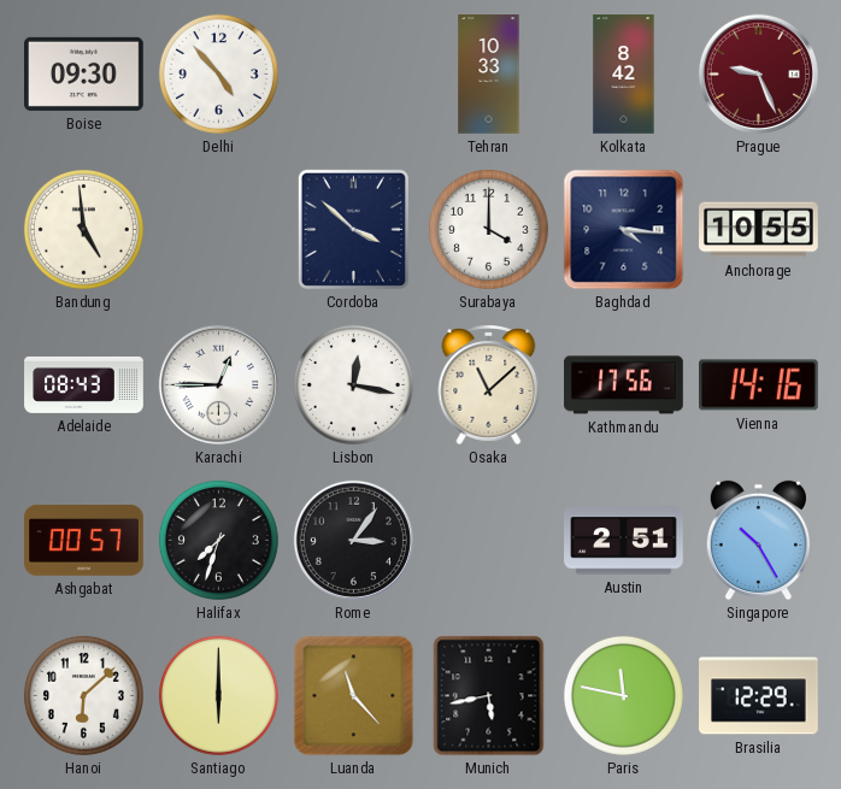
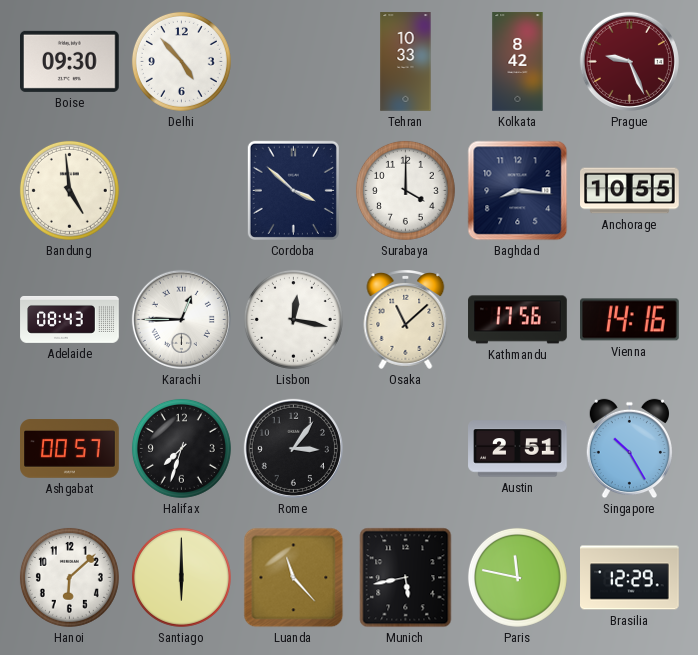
Baghdad: 4:16 -> 8:16
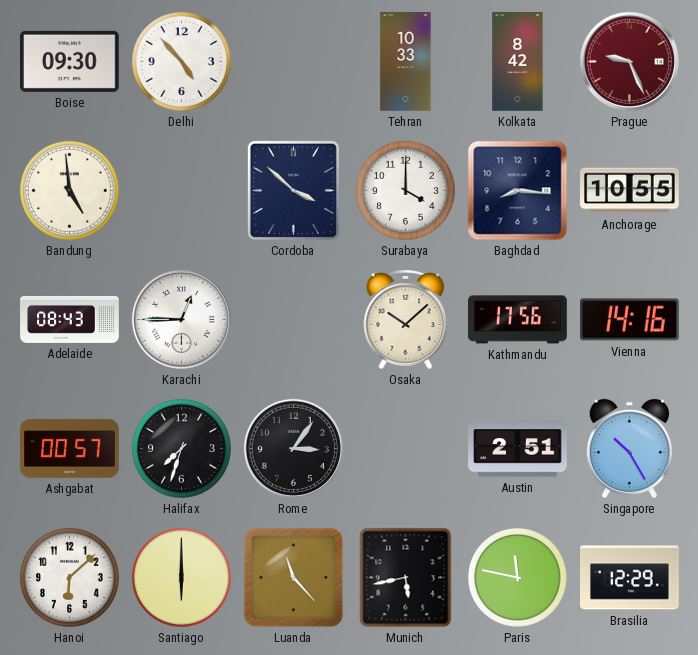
Lisbon: 12:17 -> none
Osaka: 11:08 -> 10:08
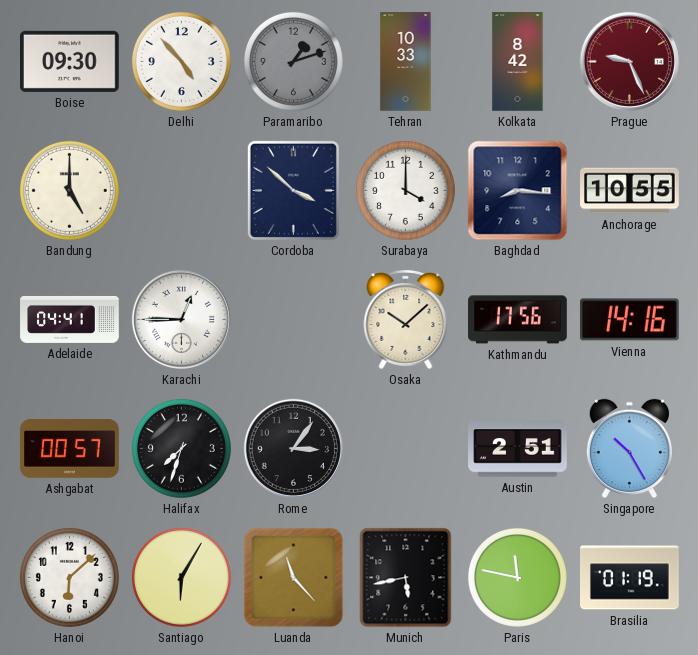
Paramaribo: none -> 1:12
Bandung: 4:59 -> 5:00
Adelaide: 08:43 -> 04:41
Santiago: 6:00 -> 6:05
Brasilia: 12:29 -> 01:19
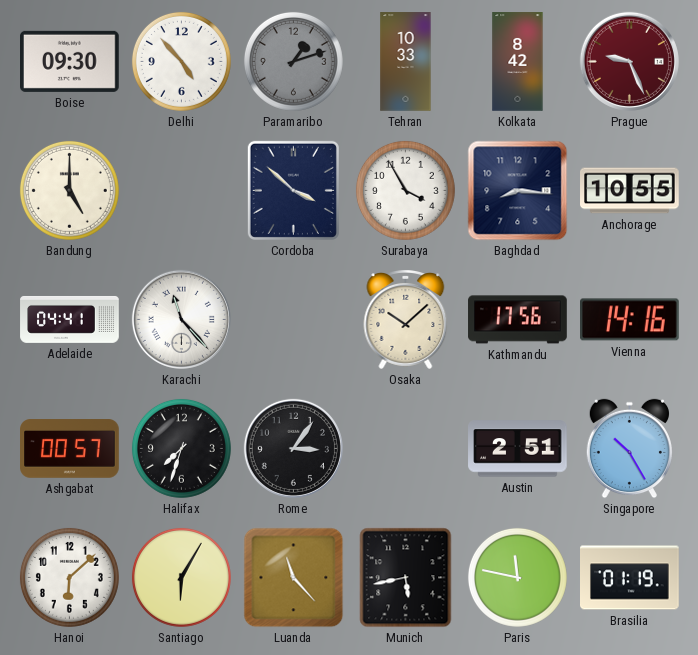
Surabaya: 4:00 -> 3:55
Karachi: 12:45 -> 11:23
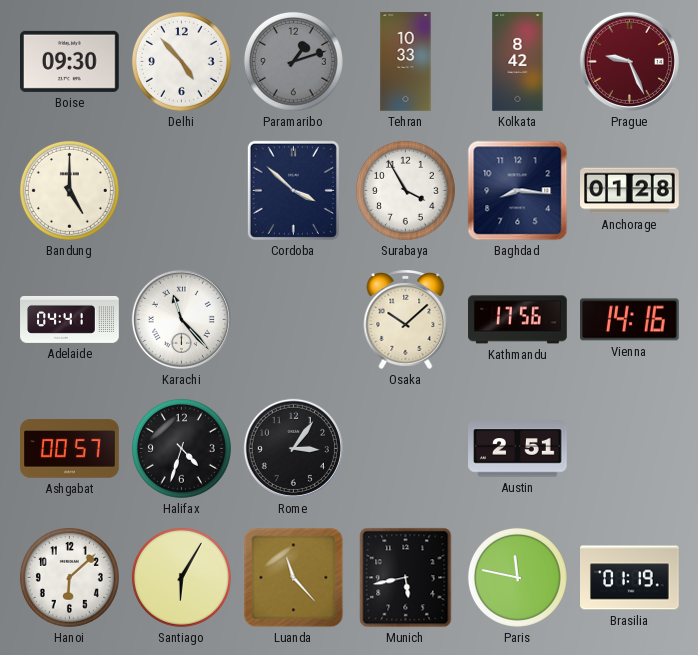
Anchorage: 10:55 -> 01:28
Halifax: 7:33 -> 4:33
Singapore: 10:25 -> none
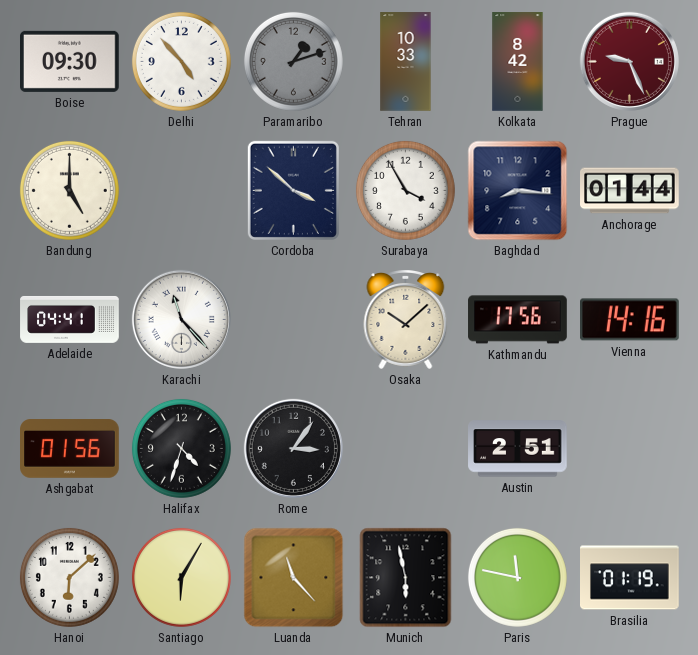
Anchorage: 01:28 -> 01:44
Ashgabat: 00:57 -> 01:56
Munich: 5:43 -> 5:58
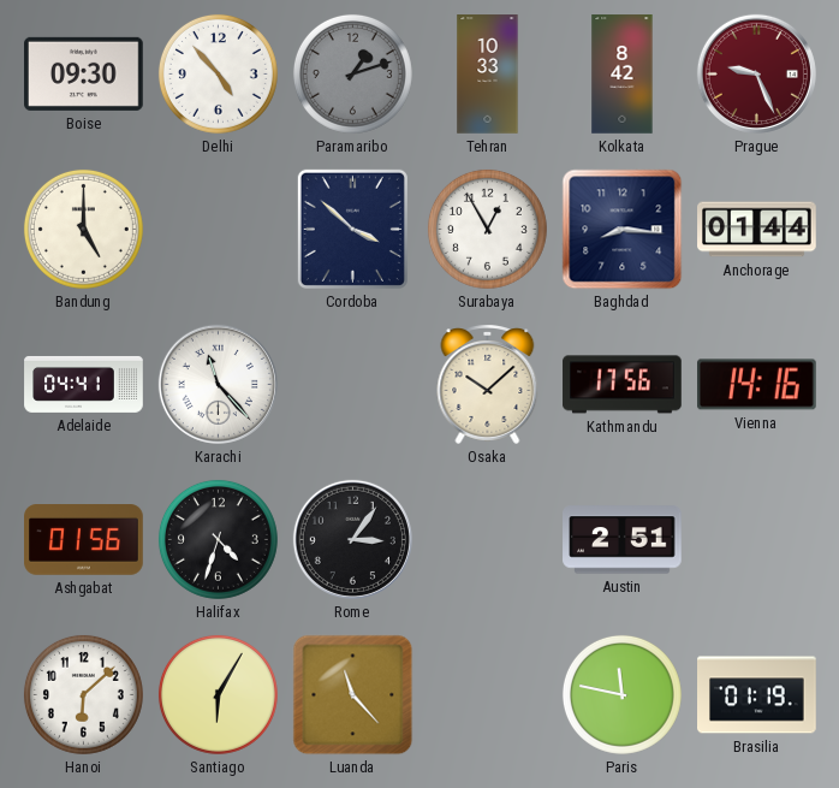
Surabaya: 3:55 -> 12:55
Munich: 5:58 -> none
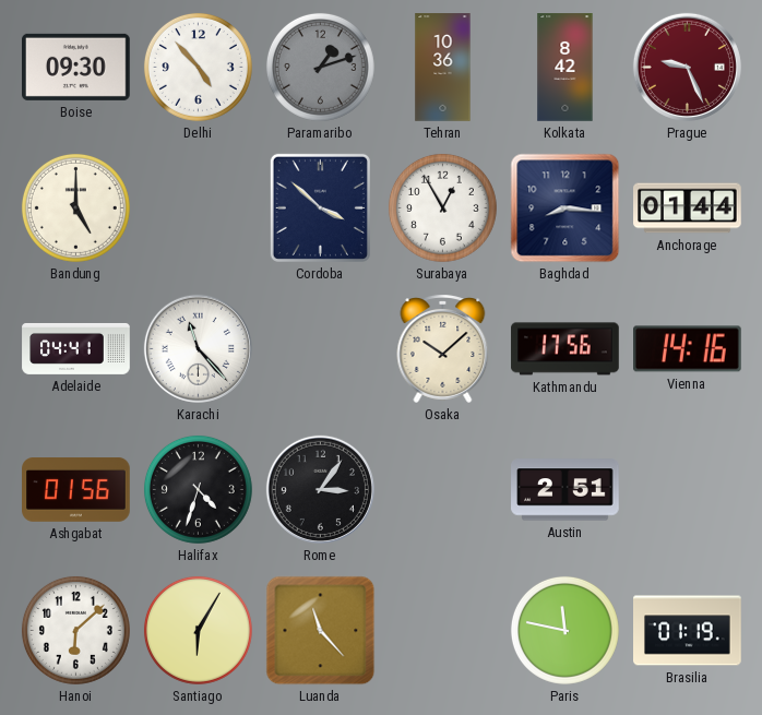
Tehran: 10:33 -> 10:36
